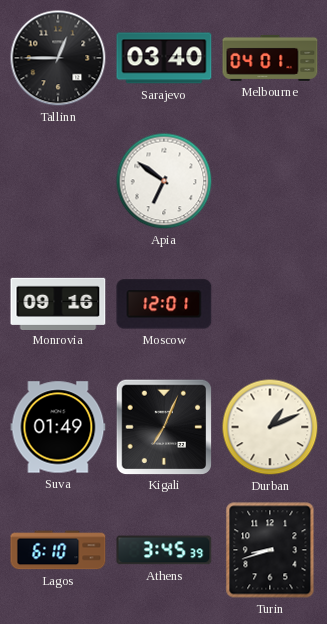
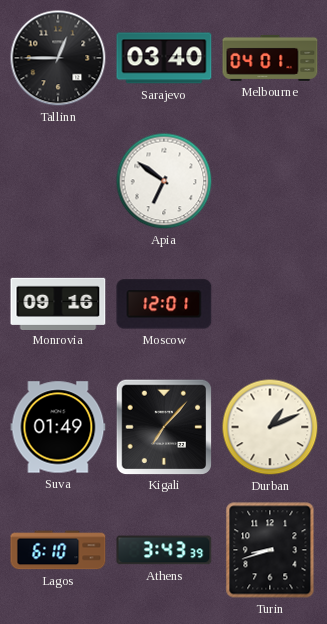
Kigali: 7:04 -> 7:07
Athens: 3:45 -> 3:43
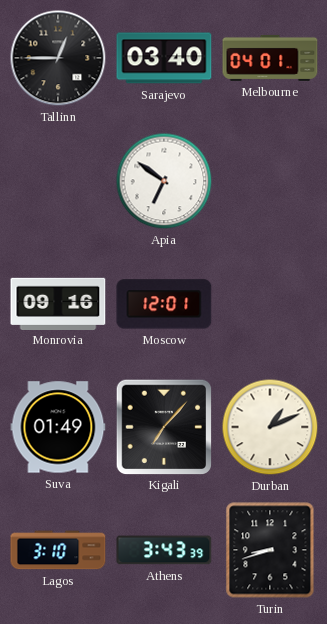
Lagos: 6:10 -> 3:10
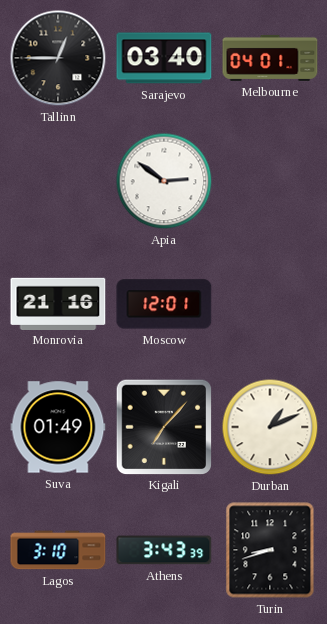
Apia: 6:51 -> 2:51
Monrovia: 09:16 -> 21:16
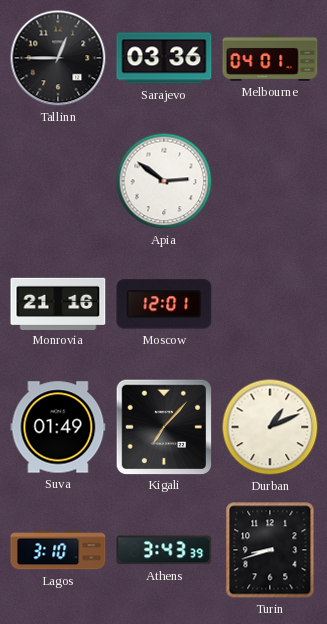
Sarajevo: 03:40 -> 03:36
